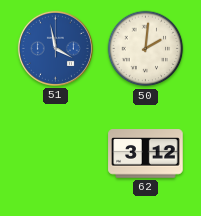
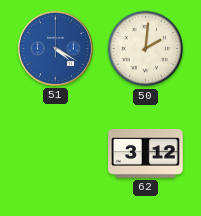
51: 3:58 -> 4:20
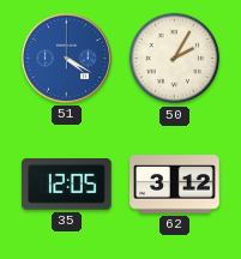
50: 2:01 -> 2:05
35: none -> 12:05
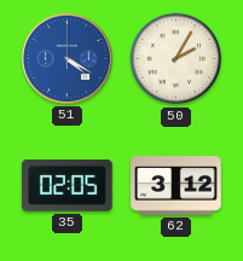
35: 12:05 -> 02:05
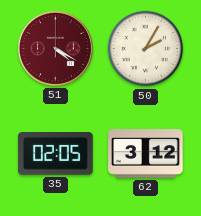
51 dial: blue -> burgundy
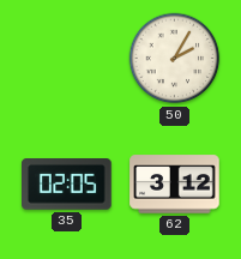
51: 4:20 -> none
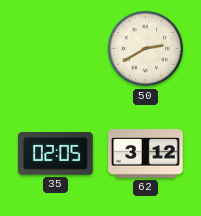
50: 2:05 -> 2:40
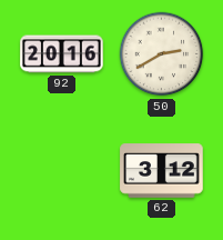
92: none -> 20:16
35: 02:05 -> none
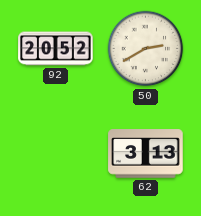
92: 20:16 -> 20:52
62: 3:12 -> 3:13
